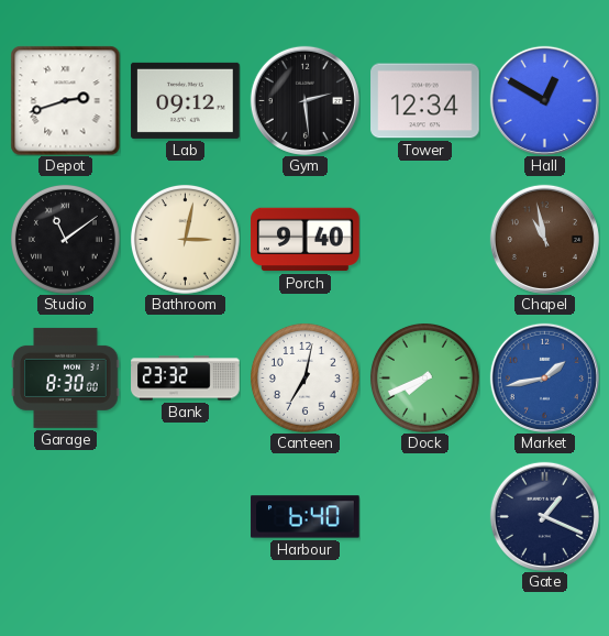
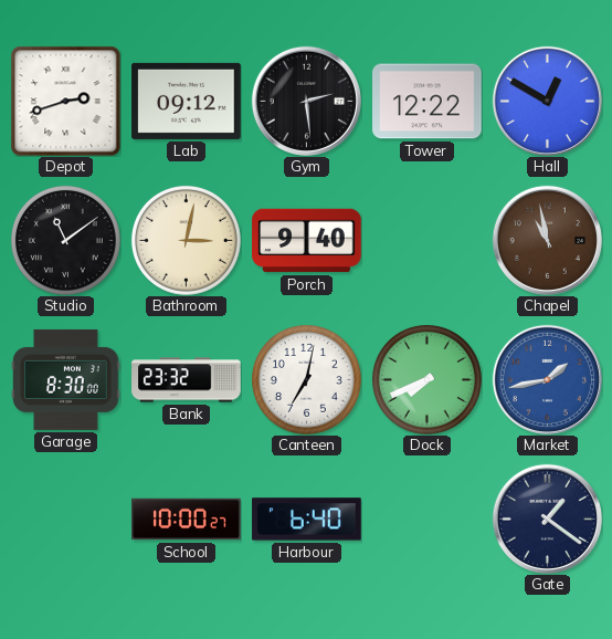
Tower: 12:34 -> 12:22
School: none -> 10:00
Gate: 1:19 -> 1:21
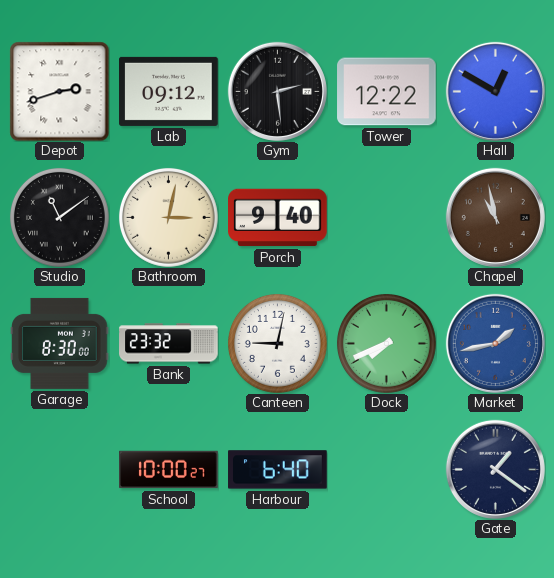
Canteen: 7:02 -> 9:02
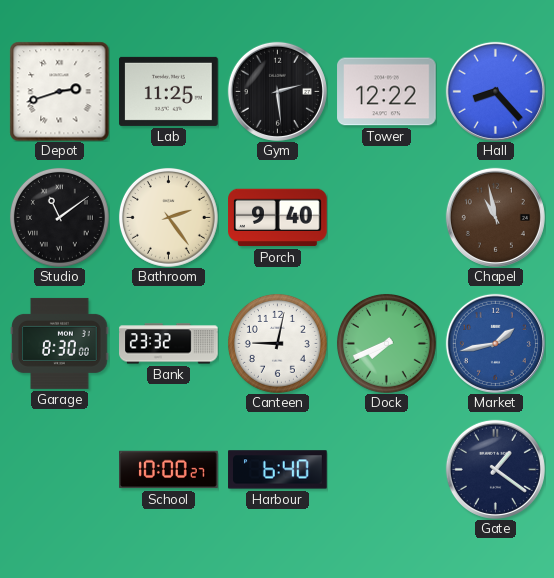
Lab: 09:12 -> 11:25
Hall: 12:50 -> 8:23
Bathroom: 3:02 -> 2:24
